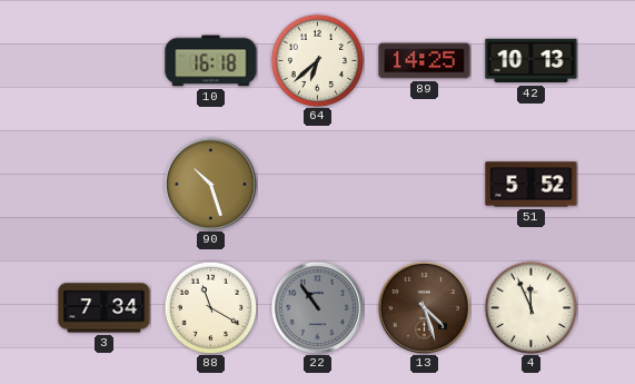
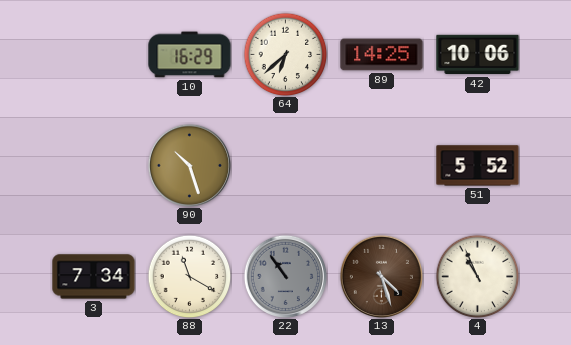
10: 16:18 -> 16:29
42: 10:13 -> 10:06
4: 11:56 -> 10:56
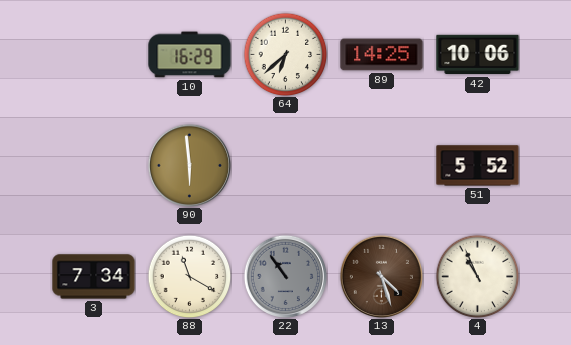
90: 10:27 -> 5:59
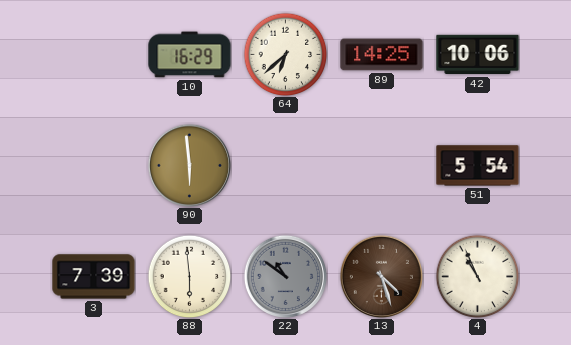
51: 5:52 -> 5:54
3: 7:34 -> 7:39
88: 11:20 -> 5:59
22: 10:54 -> 10:51
